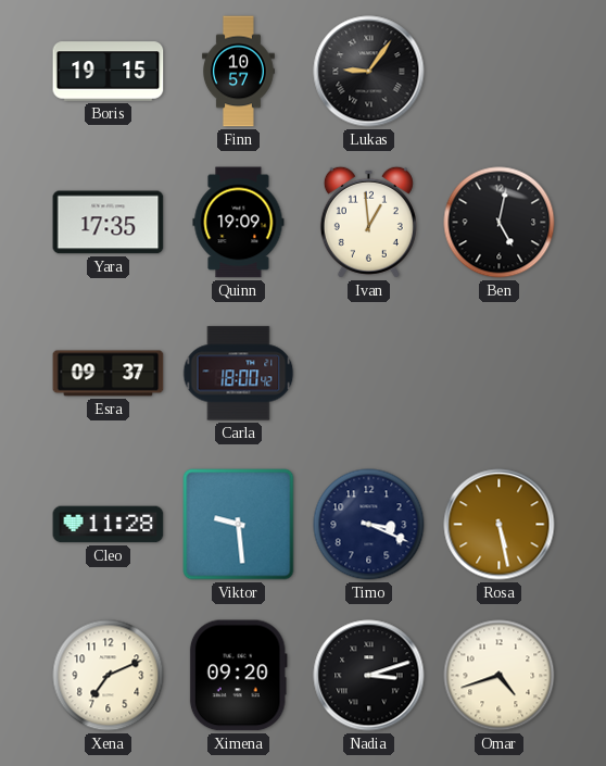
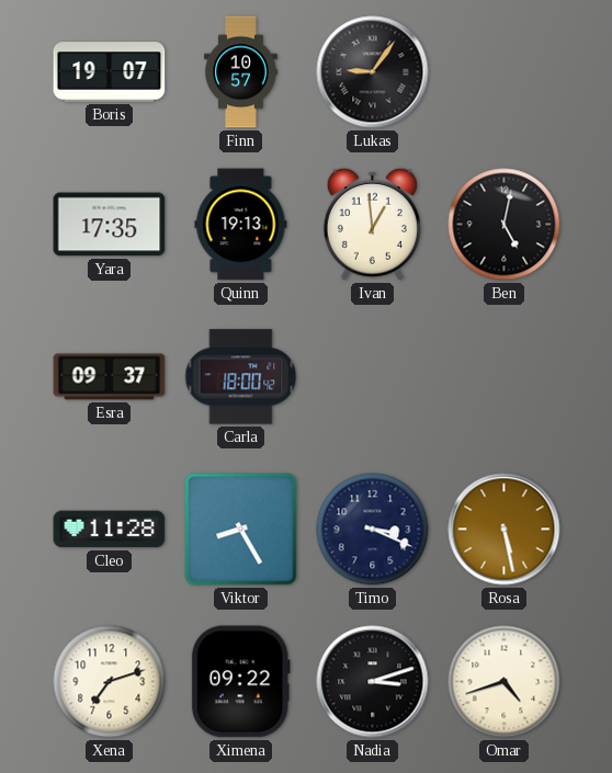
Boris: 19:15 -> 19:07
Quinn: 19:09 -> 19:13
Viktor: 9:29 -> 8:25
Xena: 7:11 -> 7:12
Ximena: 09:20 -> 09:22
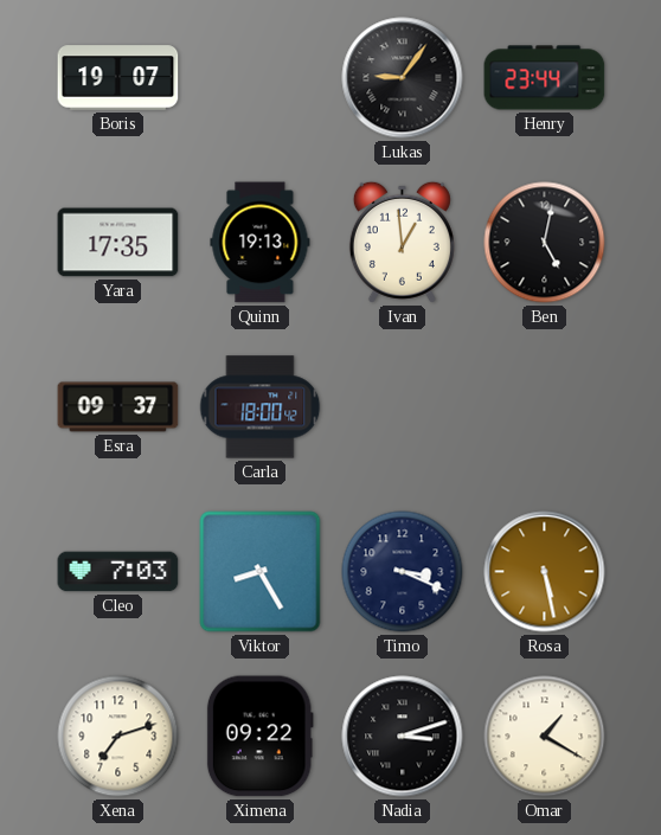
Finn: 10:57 -> none
Henry: none -> 23:44
Cleo: 11:28 -> 7:03
Omar: 4:42 -> 1:20
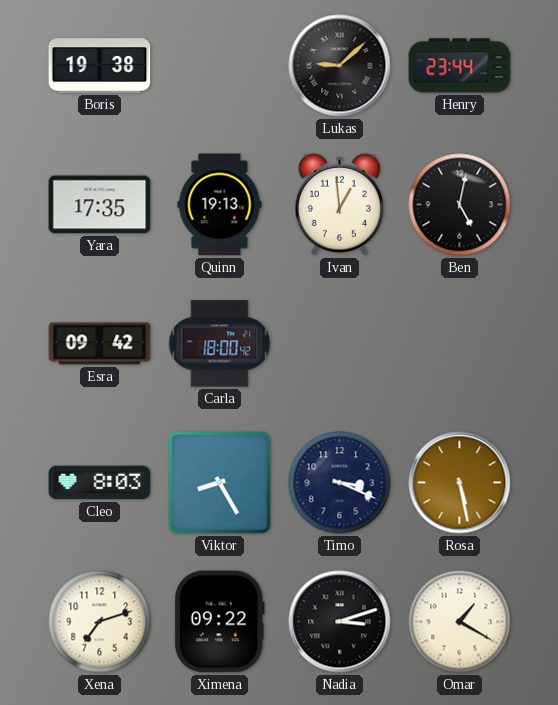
Boris: 19:07 -> 19:38
Lukas: 9:06 -> 9:08
Esra: 09:37 -> 09:42
Cleo: 7:03 -> 8:03
